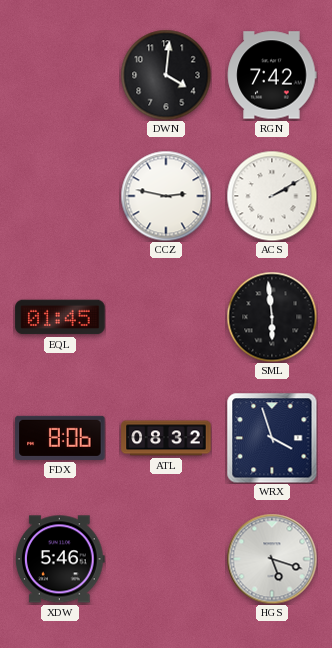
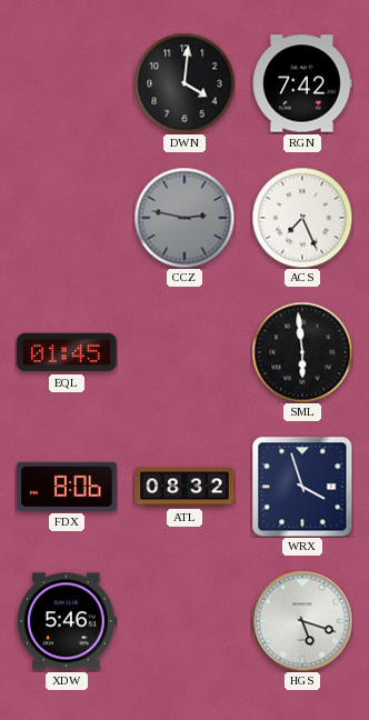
CCZ dial: white -> grey
ACS: 2:10 -> 7:26
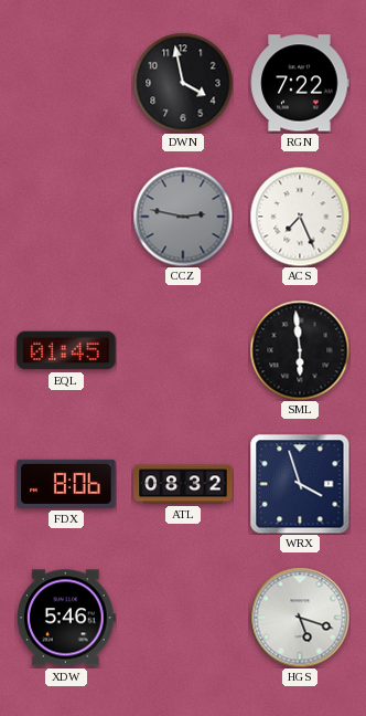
DWN: 4:01 -> 3:58
RGN: 7:42 -> 7:22
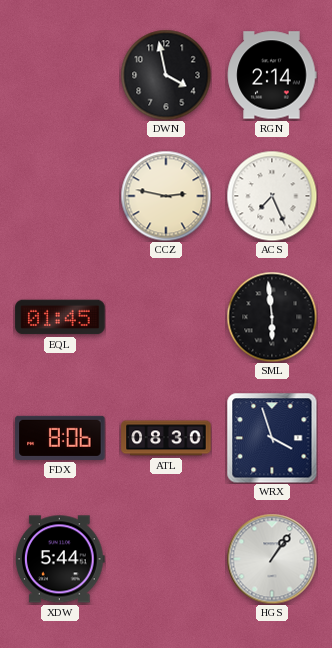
RGN: 7:22 -> 2:14
CCZ dial: grey -> cream
ATL: 08:32 -> 08:30
XDW: 5:46 -> 5:44
HGS: 5:18 -> 1:06
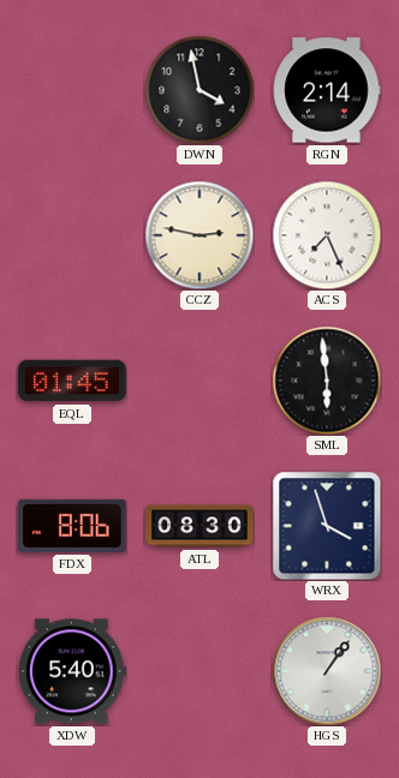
XDW: 5:44 -> 5:40
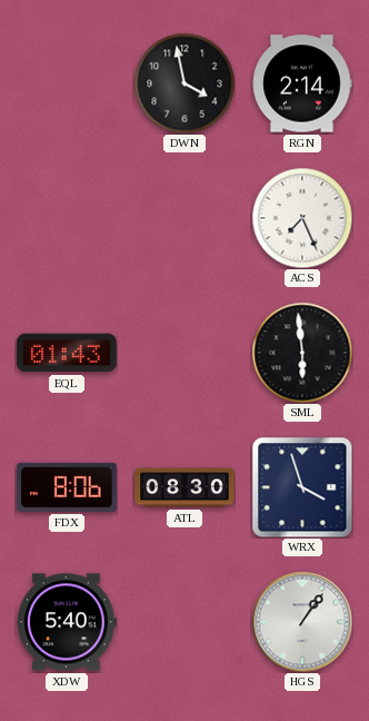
CCZ: 2:47 -> none
EQL: 01:45 -> 01:43
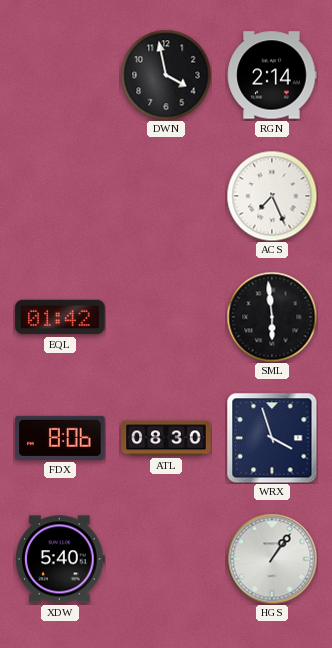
EQL: 01:43 -> 01:42
